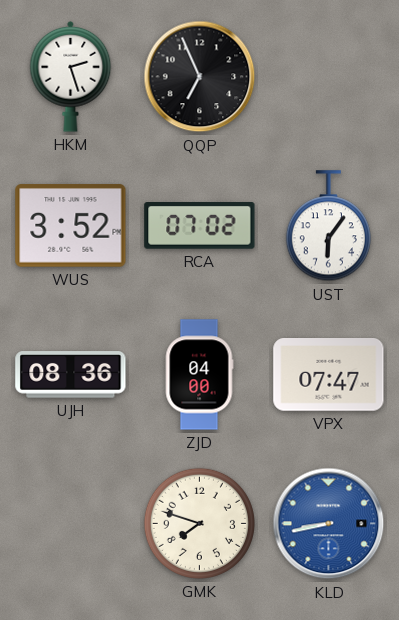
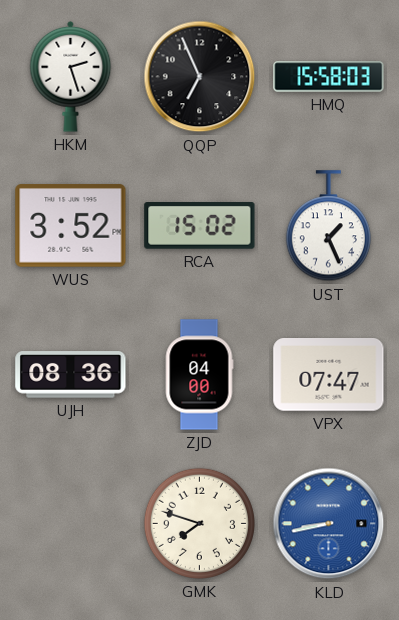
HMQ: none -> 15:58
RCA: 07:02 -> 15:02
UST: 6:06 -> 1:26
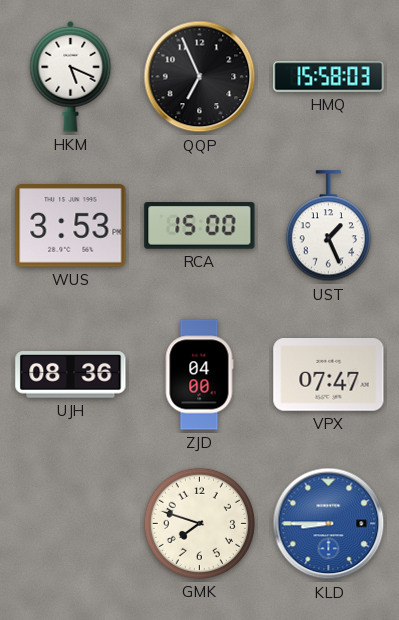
HKM: 2:27 -> 5:19
WUS: 3:52 -> 3:53
RCA: 15:02 -> 15:00
KLD: 8:43 -> 8:45
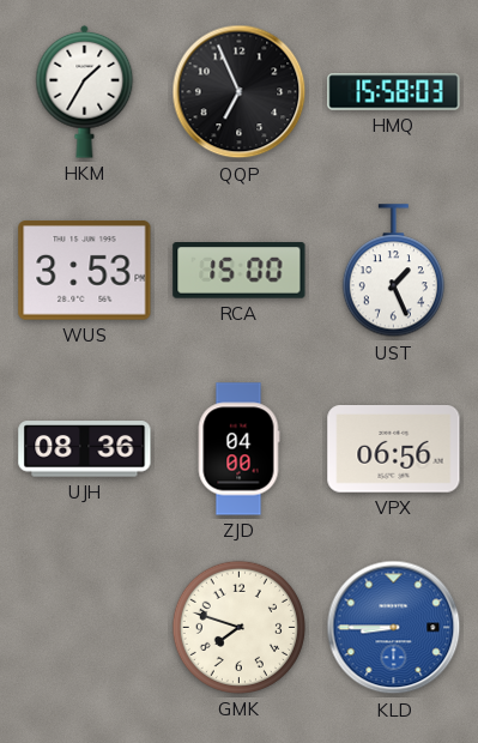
HKM: 5:19 -> 1:35
VPX: 07:47 -> 06:56
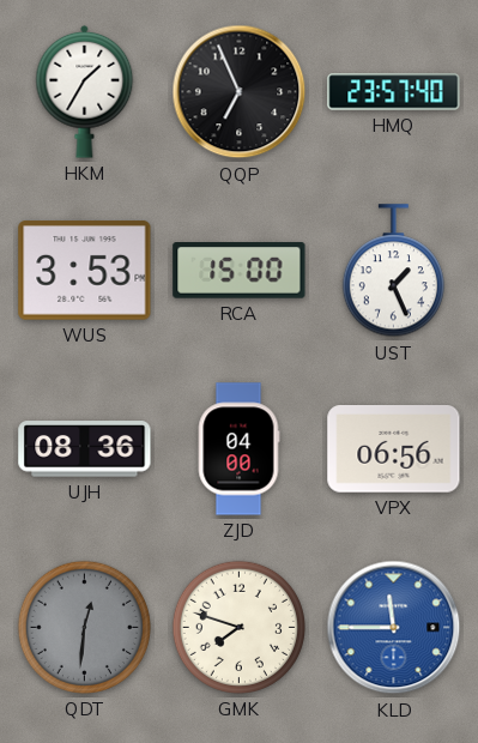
HMQ: 15:58 -> 23:57
QDT: none -> 12:31
KLD: 8:45 -> 11:45
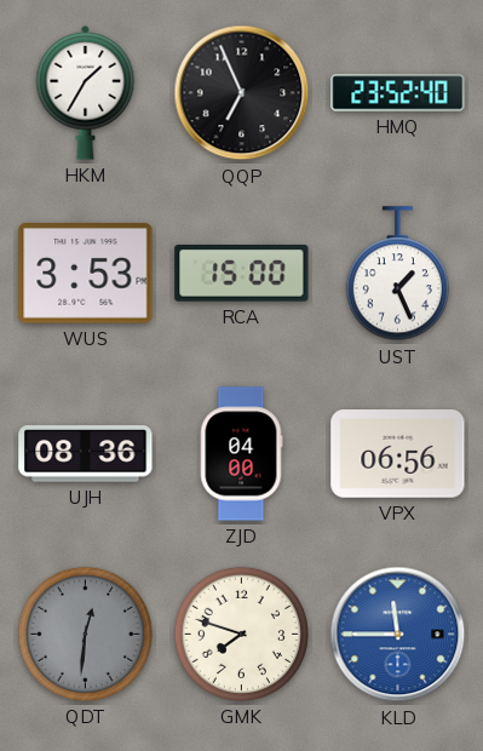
HMQ: 23:57 -> 23:52
